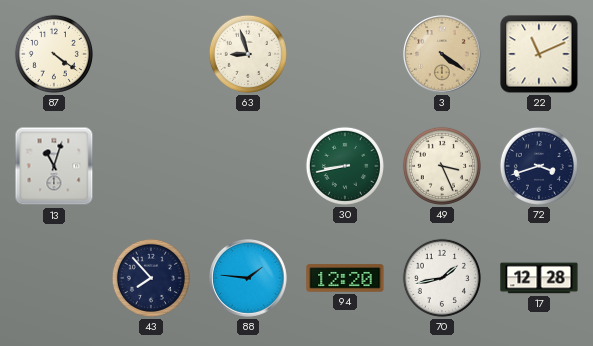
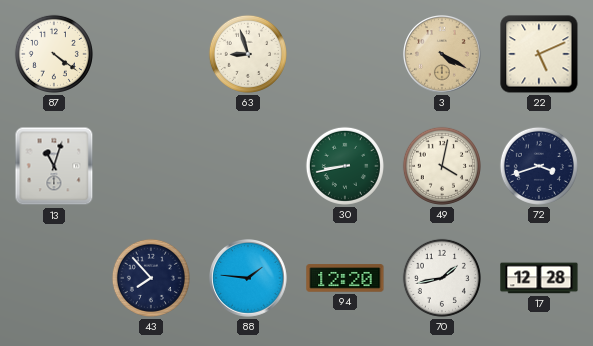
3: 4:21 -> 4:20
22: 11:11 -> 5:11
49: 3:26 -> 4:02
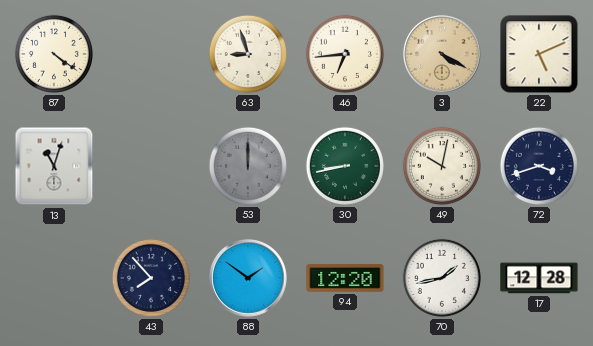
46: none -> 6:44
53: none -> 12:00
49: 4:02 -> 10:02
88: 1:46 -> 1:51
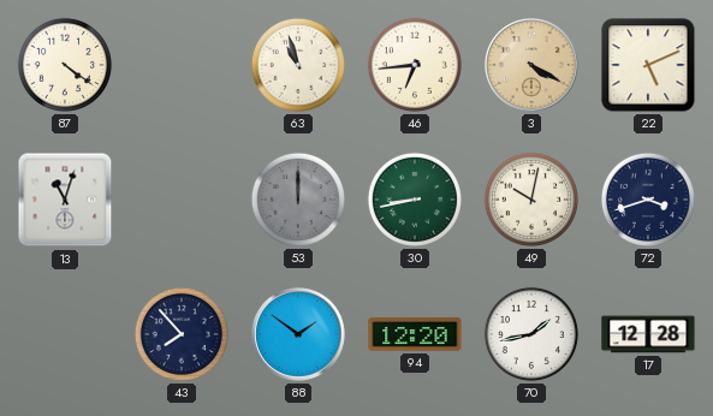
63: 8:57 -> 10:57
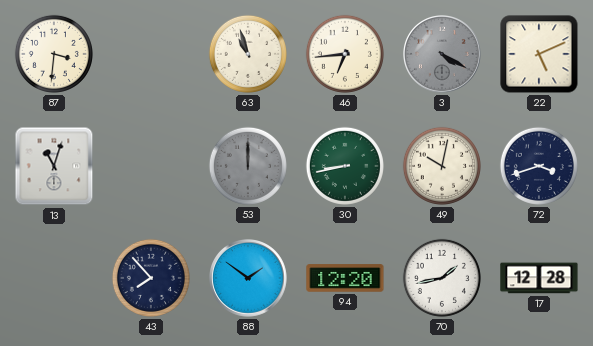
87: 4:21 -> 3:31
3 dial: champagne -> grey
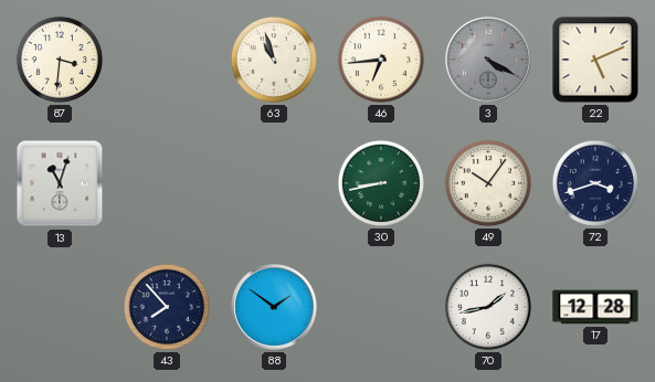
53: 12:00 -> none
49: 10:02 -> 10:06
94: 12:20 -> none
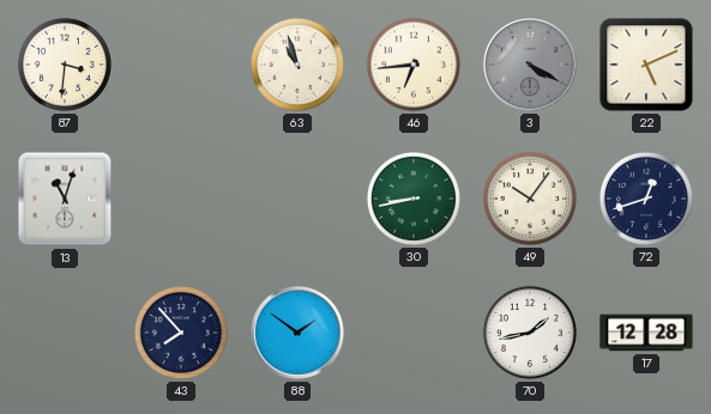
72: 3:42 -> 12:42
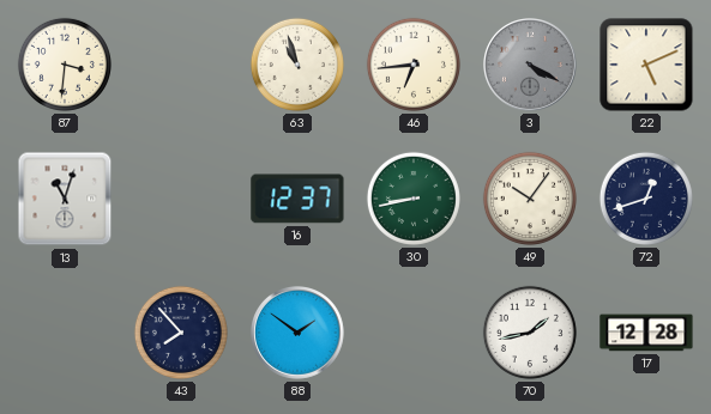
16: none -> 12:37
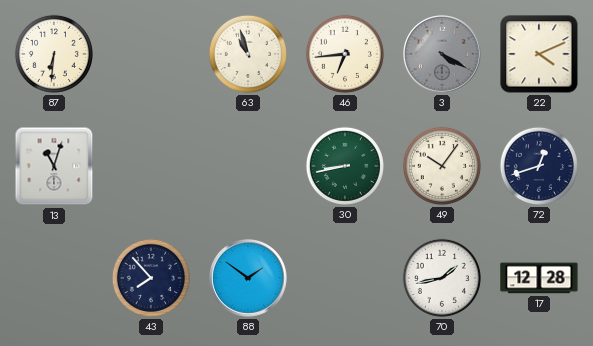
87: 3:31 -> 6:31
22: 5:11 -> 4:11
16: 12:37 -> none
